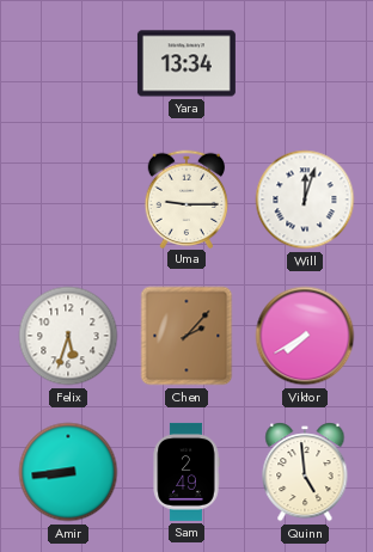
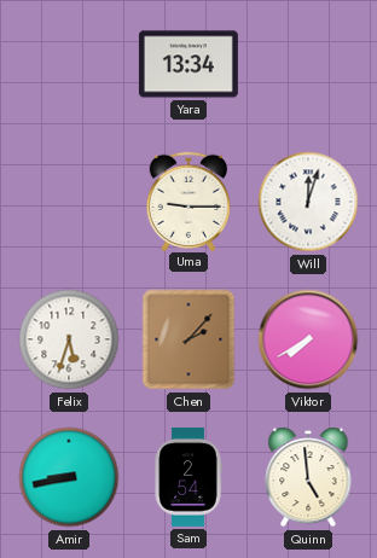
Amir: 8:44 -> 8:43
Sam: 2:49 -> 2:54
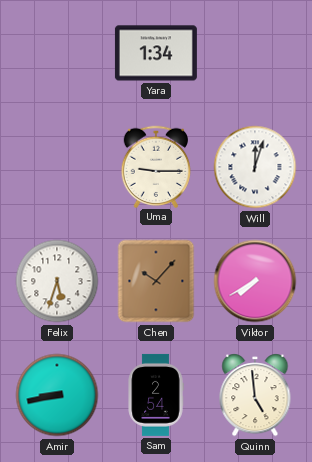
Yara: 13:34 -> 1:34
Chen: 2:07 -> 10:07
